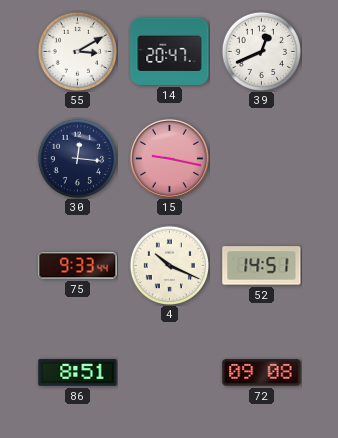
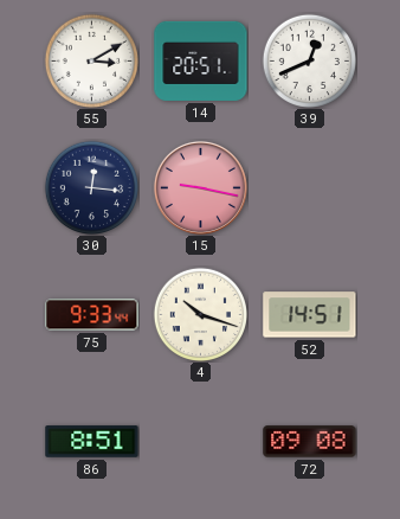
14: 20:47 -> 20:51
4: 10:19 -> 10:18
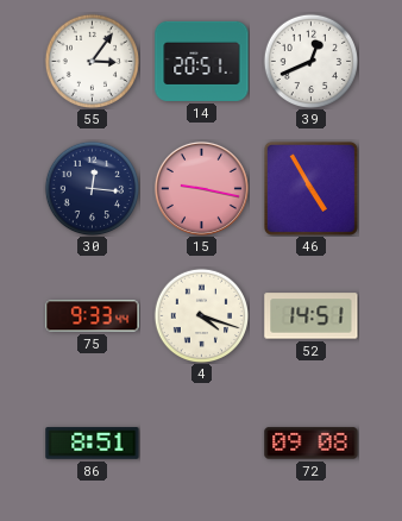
55: 3:10 -> 3:06
46: none -> 4:55
4: 10:18 -> 4:18
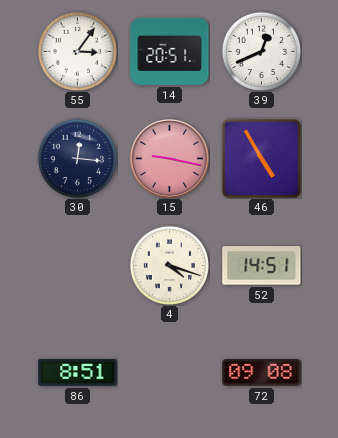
75: 9:33 -> none
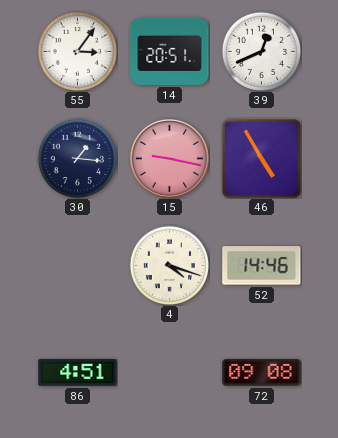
30: 12:16 -> 1:16
52: 14:51 -> 14:46
86: 8:51 -> 4:51
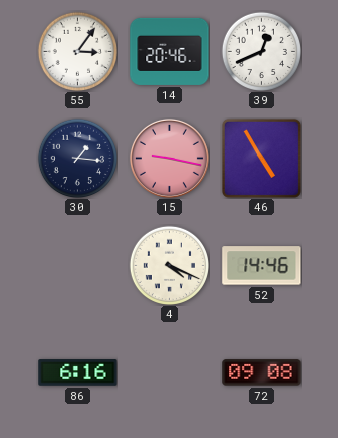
14: 20:51 -> 20:46
4: 4:18 -> 4:19
86: 4:51 -> 6:16
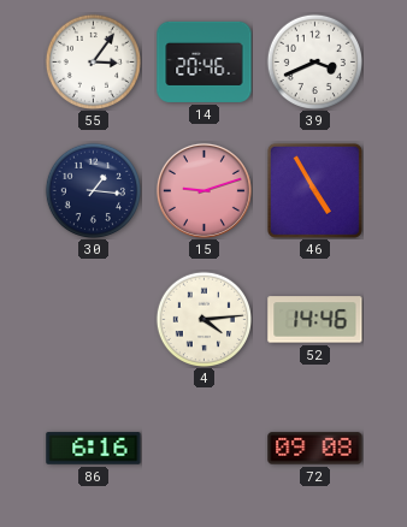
39: 12:41 -> 3:41
15: 9:17 -> 9:12
4: 4:19 -> 4:14
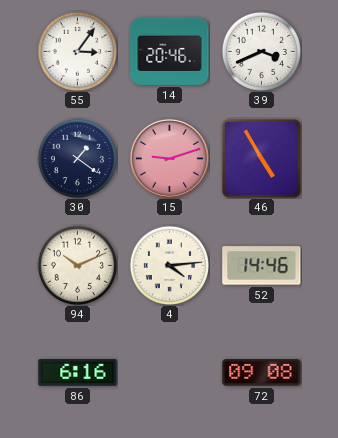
30: 1:16 -> 1:21
94: none -> 10:11
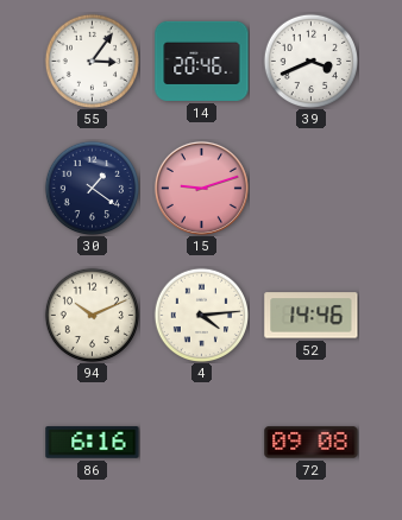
46: 4:55 -> none
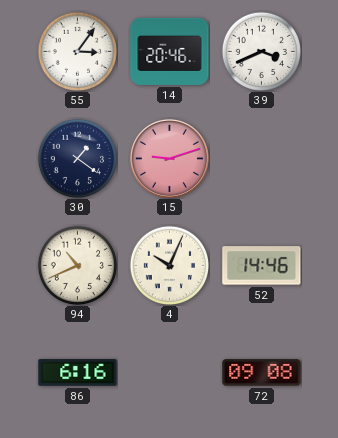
94: 10:11 -> 10:41
4: 4:14 -> 10:04
